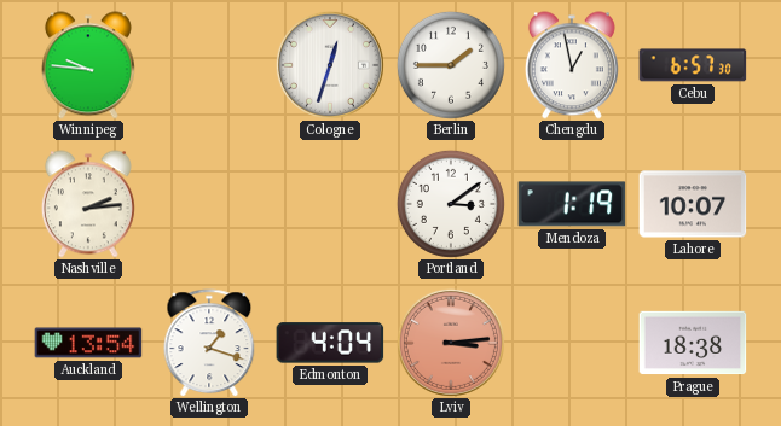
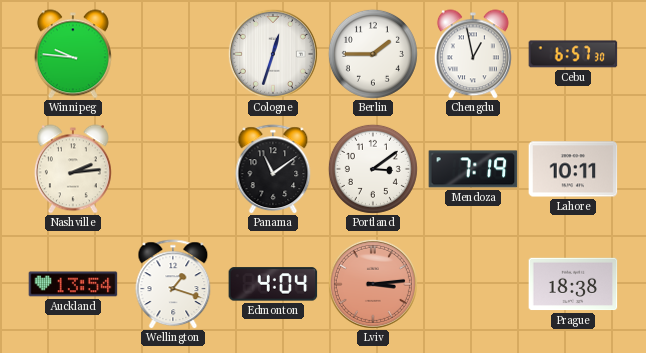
Panama: none -> 11:09
Mendoza: 1:19 -> 7:19
Lahore: 10:07 -> 10:11
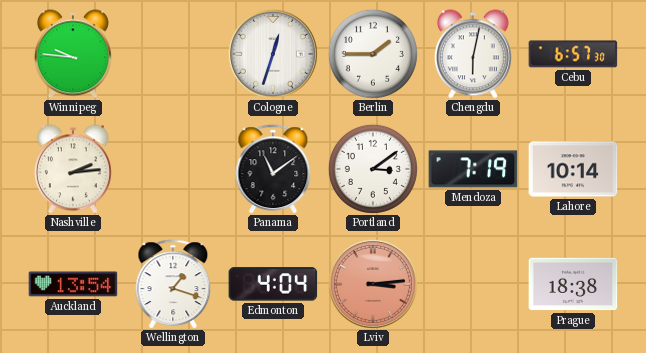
Chengdu: 12:58 -> 6:02
Lahore: 10:11 -> 10:14
